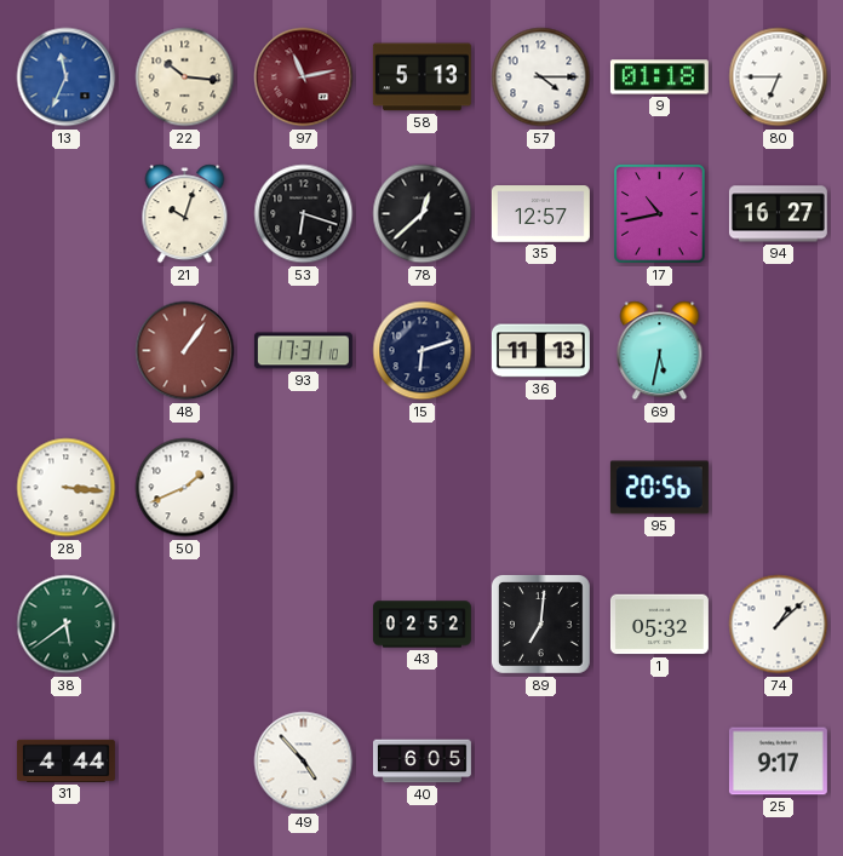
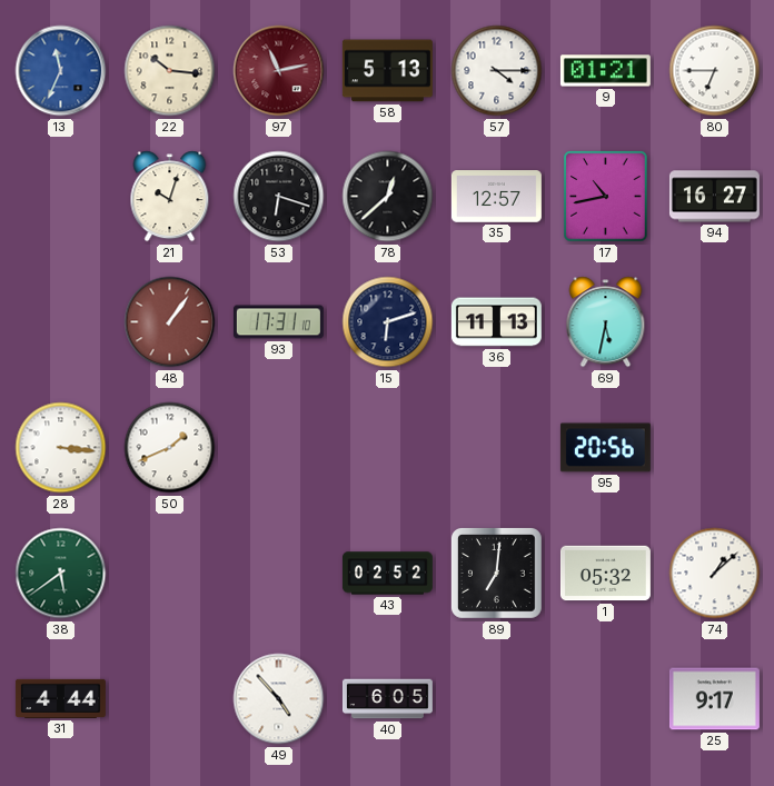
9: 01:18 -> 01:21
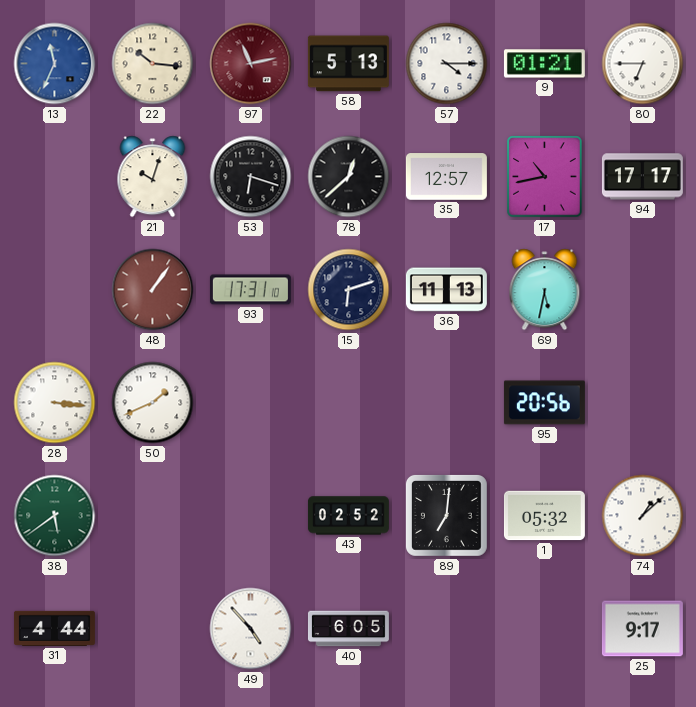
94: 16:27 -> 17:17
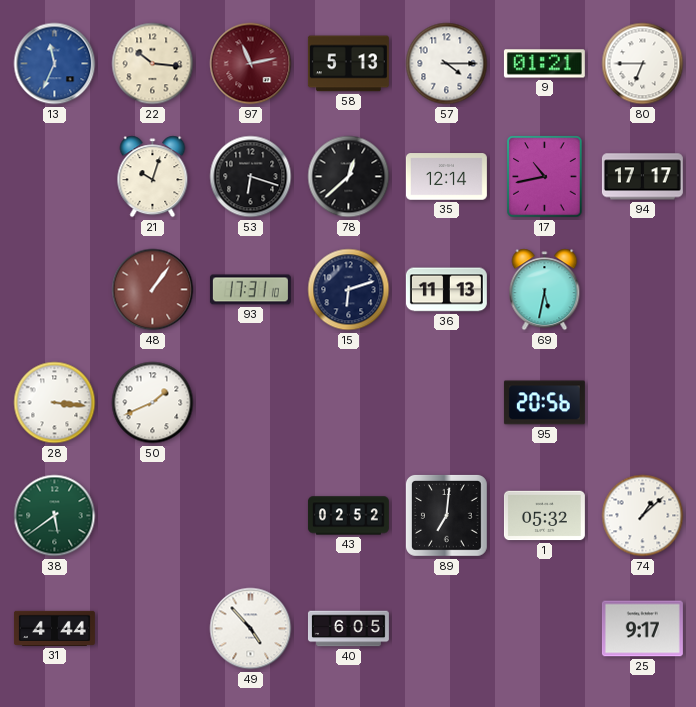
35: 12:57 -> 12:14
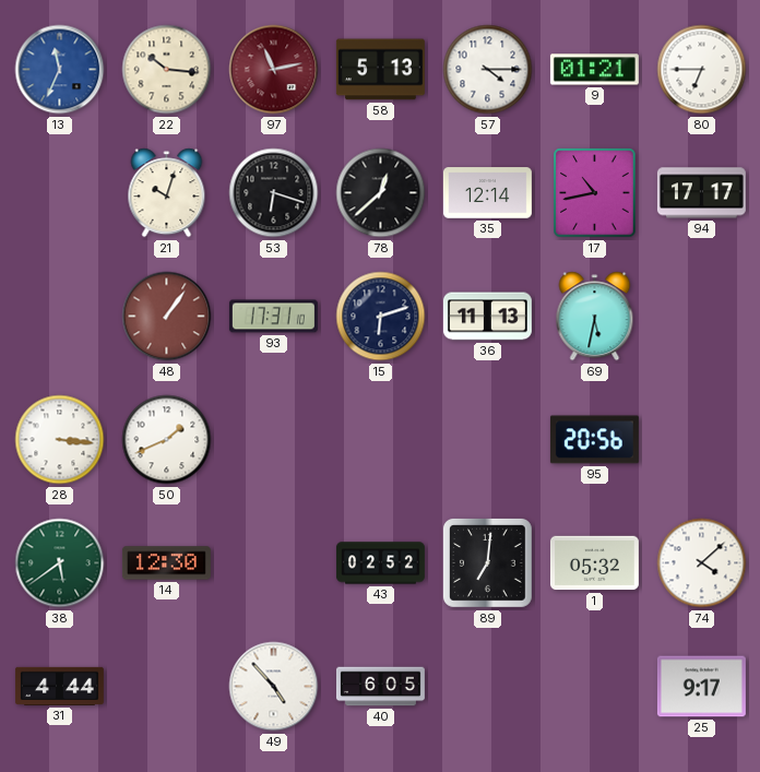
14: none -> 12:30
74: 1:08 -> 4:08
